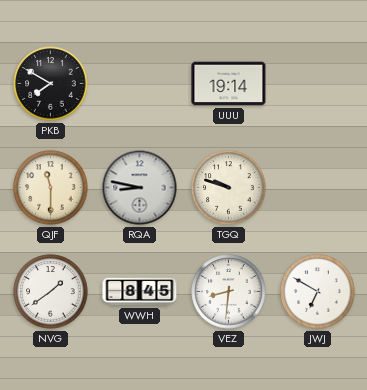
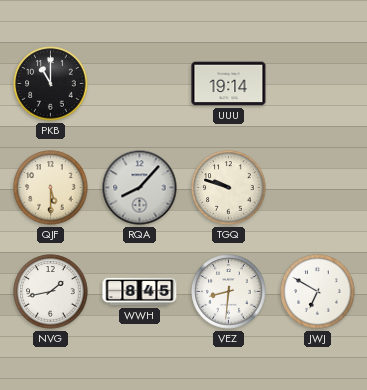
PKB: 7:50 -> 11:00
QJF: 11:30 -> 5:30
RQA: 8:47 -> 8:07
NVG: 1:39 -> 1:43
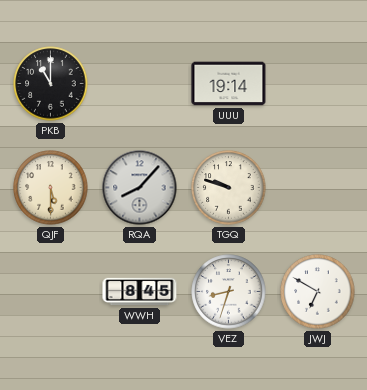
NVG: 1:43 -> none
VEZ: 8:31 -> 8:33
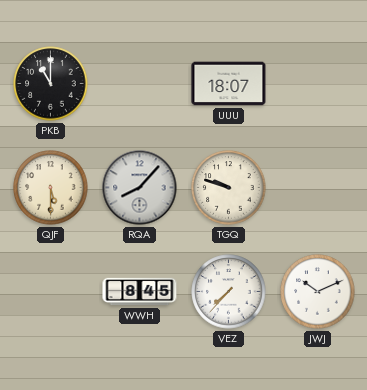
UUU: 19:14 -> 18:07
VEZ: 8:33 -> 7:37
JWJ: 6:50 -> 10:11
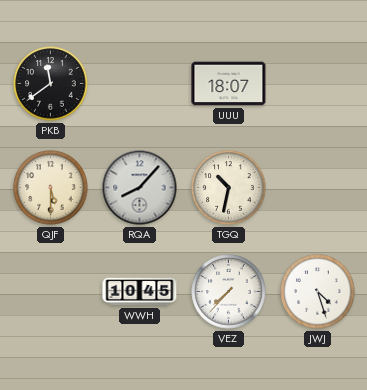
PKB: 11:00 -> 11:39
TGQ: 9:48 -> 10:32
WWH: 8:45 -> 10:45
JWJ: 10:11 -> 4:27
